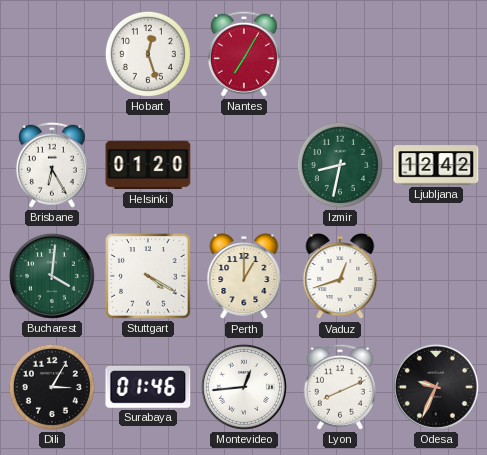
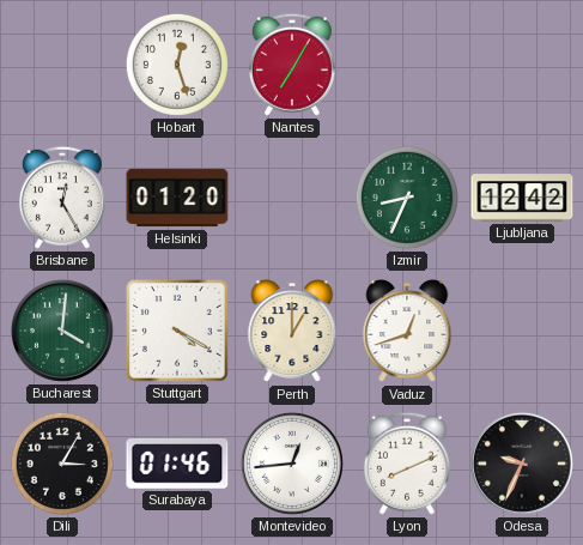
Brisbane: 6:25 -> 12:25
Izmir: 8:32 -> 8:34
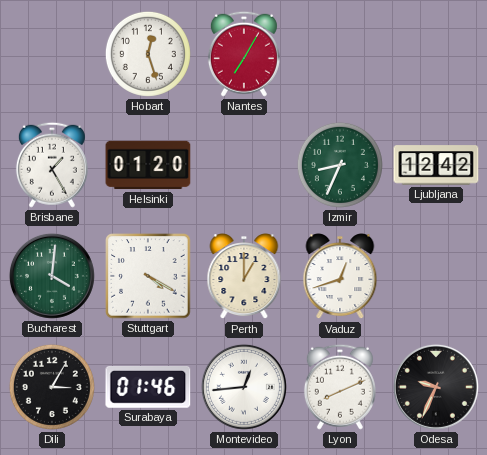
Brisbane: 12:25 -> 1:25
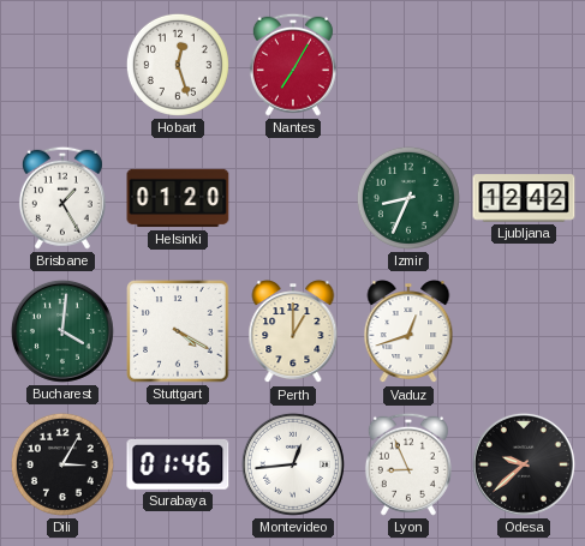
Lyon: 8:11 -> 8:56
Odesa: 9:34 -> 9:38
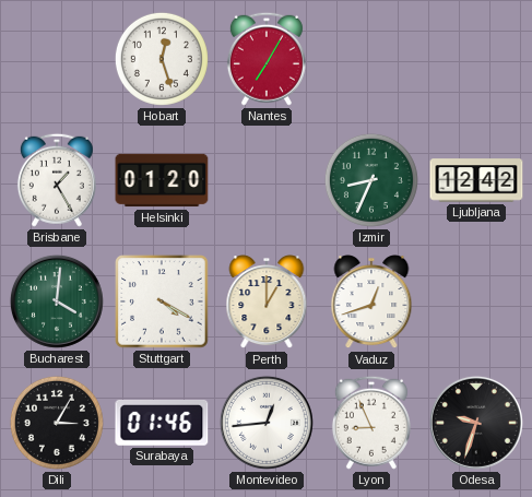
Odesa: 9:38 -> 9:33
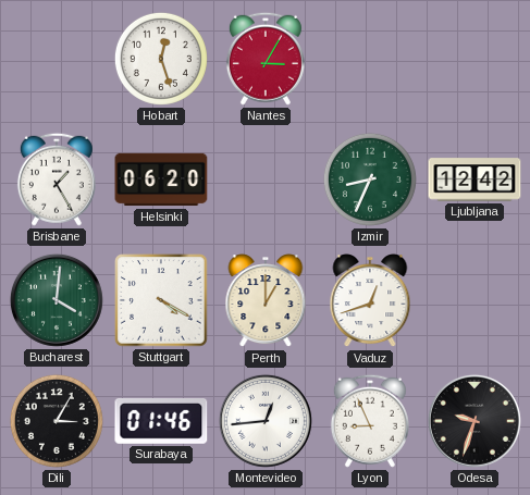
Nantes: 7:05 -> 3:05
Helsinki: 01:20 -> 06:20
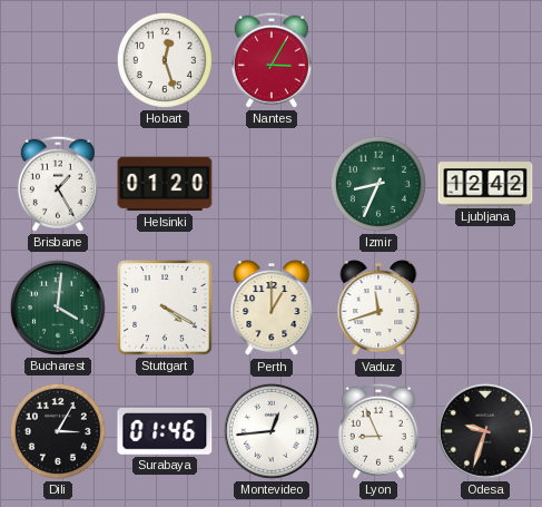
Helsinki: 06:20 -> 01:20
Vaduz: 12:42 -> 11:42
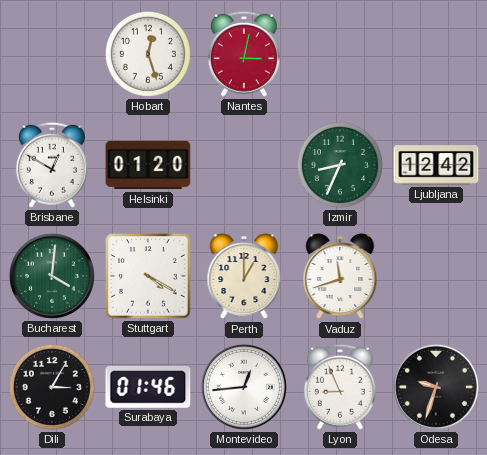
Nantes: 3:05 -> 3:02
Brisbane: 1:25 -> 12:50
